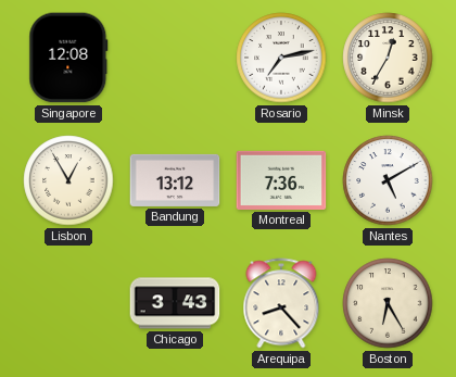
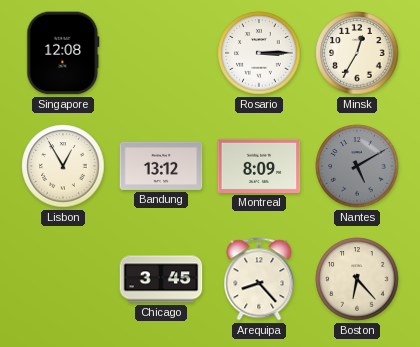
Rosario: 7:13 -> 3:15
Montreal: 7:36 -> 8:09
Nantes dial: white -> grey
Chicago: 3:43 -> 3:45
Boston: 6:25 -> 6:23
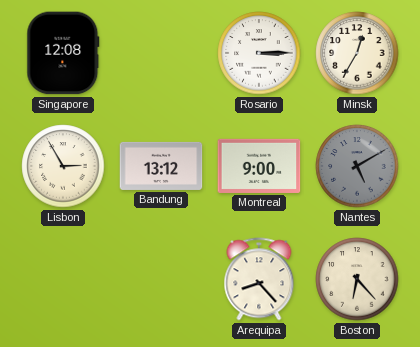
Lisbon: 12:55 -> 2:55
Montreal: 8:09 -> 9:00
Chicago: 3:45 -> none
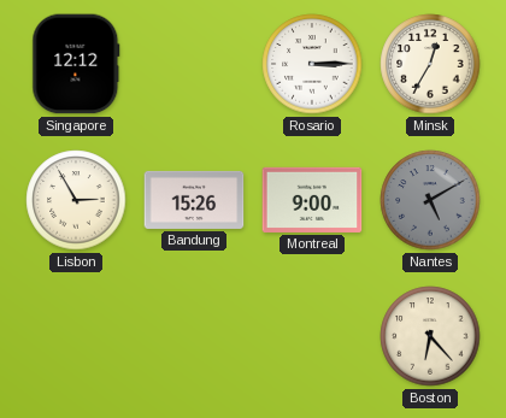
Singapore: 12:08 -> 12:12
Bandung: 13:12 -> 15:26
Arequipa: 8:23 -> none
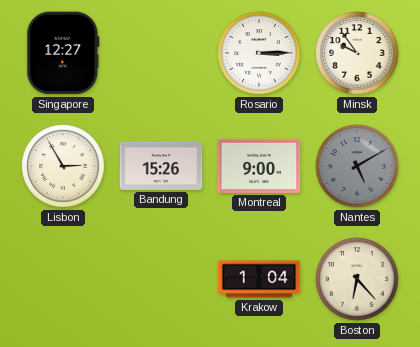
Singapore: 12:12 -> 12:27
Minsk: 12:35 -> 9:54
Krakow: none -> 1:04
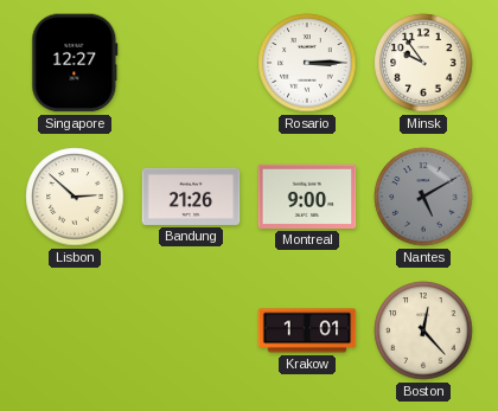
Lisbon: 2:55 -> 2:52
Bandung: 15:26 -> 21:26
Krakow: 1:04 -> 1:01
Boston: 6:23 -> 12:23
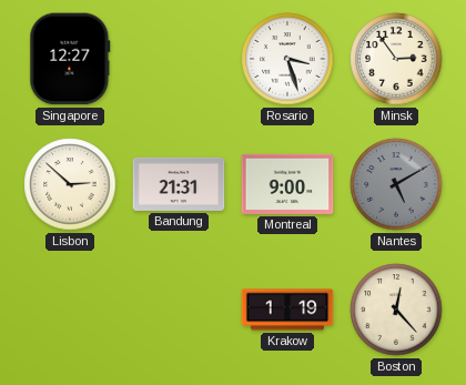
Rosario: 3:15 -> 3:27
Minsk: 9:54 -> 2:54
Bandung: 21:26 -> 21:31
Krakow: 1:01 -> 1:19
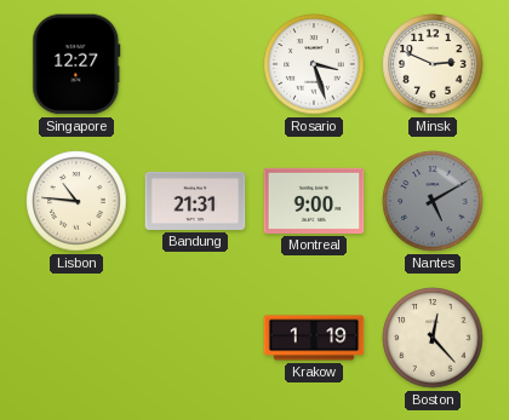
Minsk: 2:54 -> 2:49
Lisbon: 2:52 -> 10:46
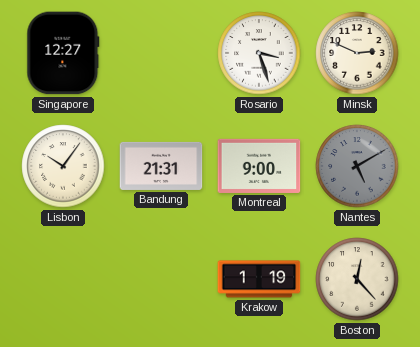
Lisbon: 10:46 -> 10:06
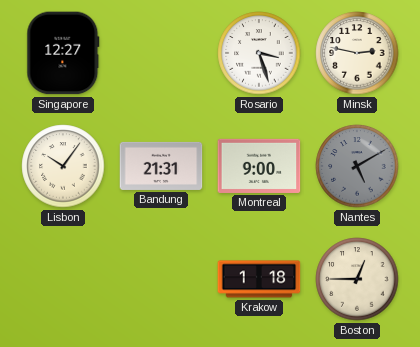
Minsk: 2:49 -> 2:47
Krakow: 1:19 -> 1:18
Boston: 12:23 -> 12:45
